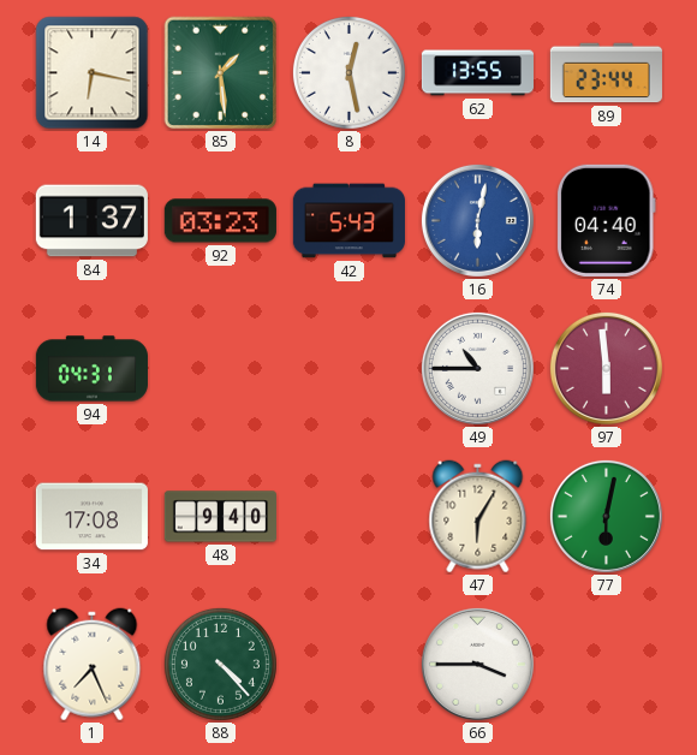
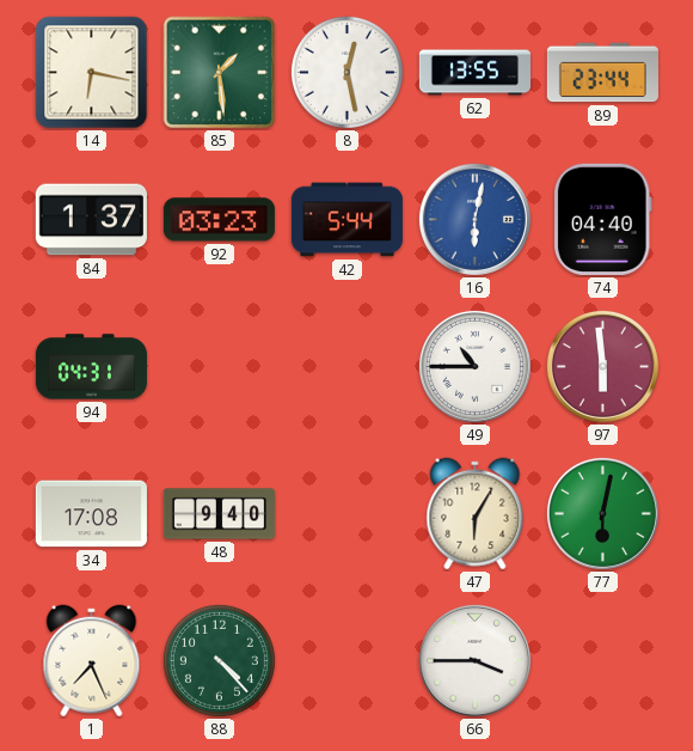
42: 5:43 -> 5:44
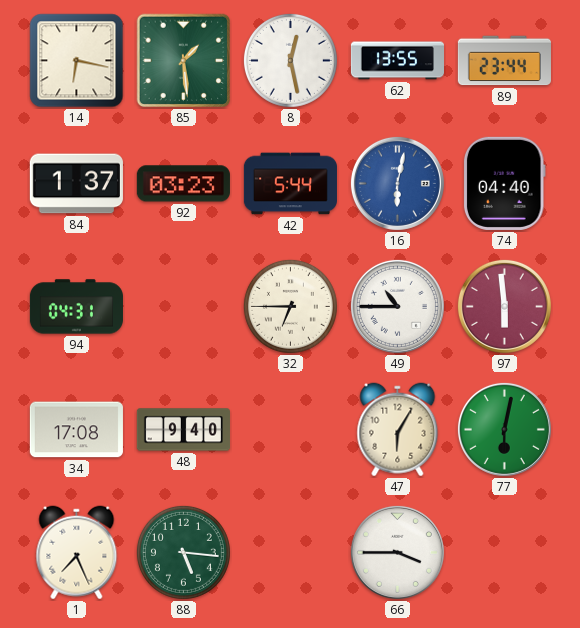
32: none -> 6:45
88: 4:23 -> 5:16
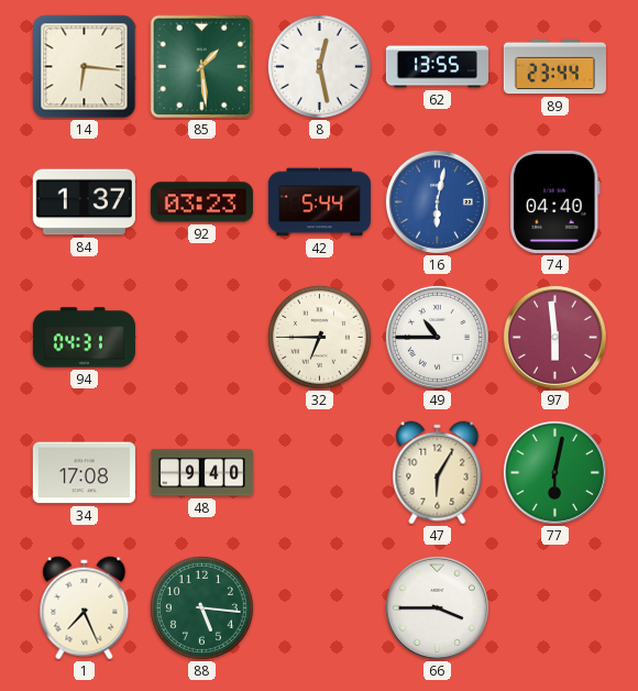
14: 6:17 -> 6:16
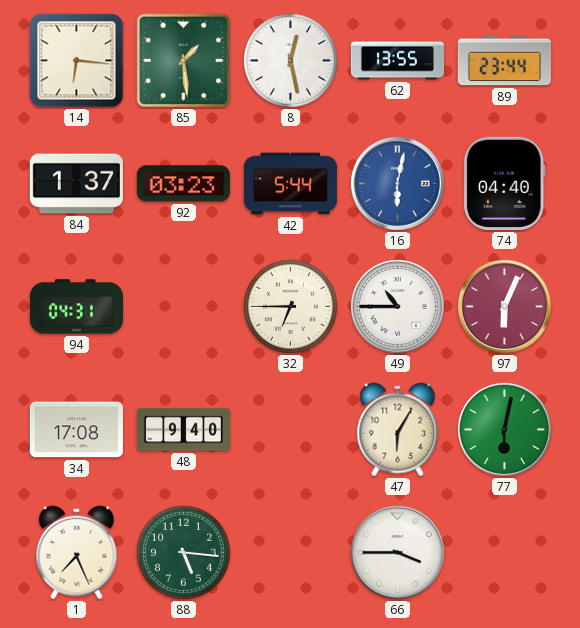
97: 5:59 -> 6:04
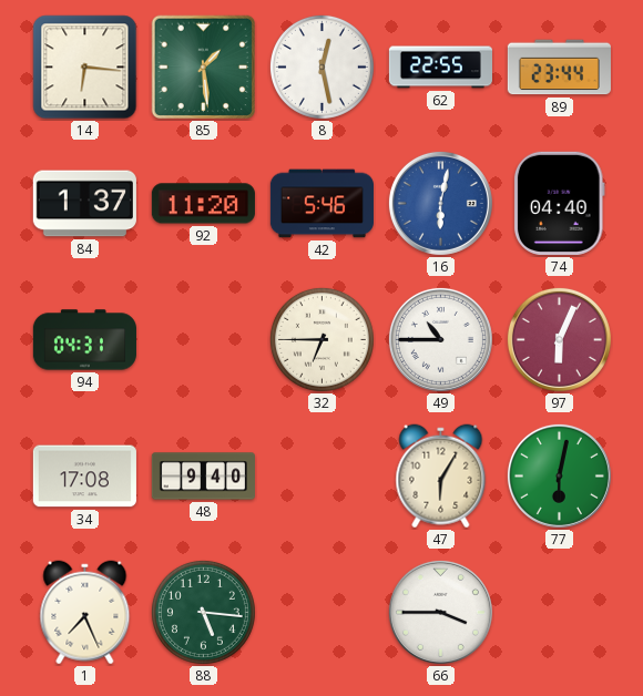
62: 13:55 -> 22:55
92: 03:23 -> 11:20
42: 5:44 -> 5:46
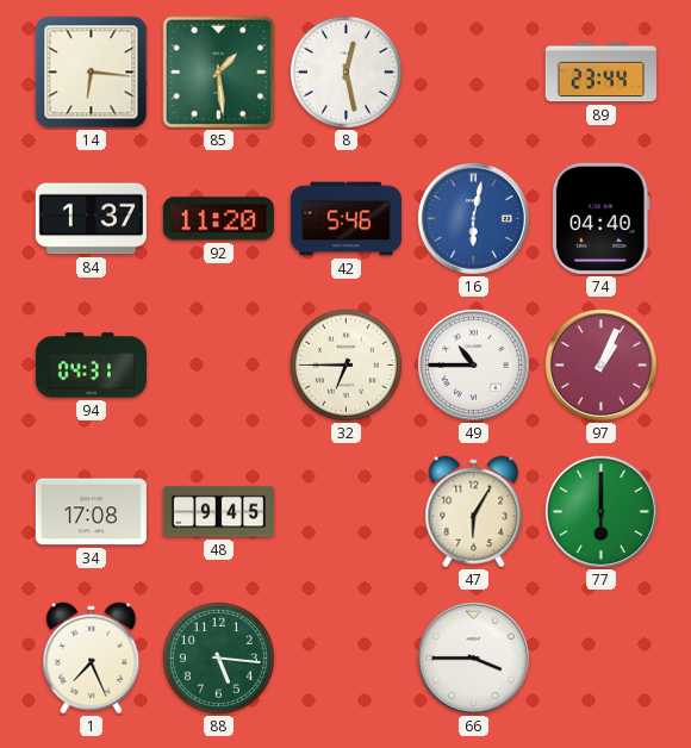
62: 22:55 -> none
97: 6:04 -> 1:04
48: 9:40 -> 9:45
77: 6:02 -> 6:00
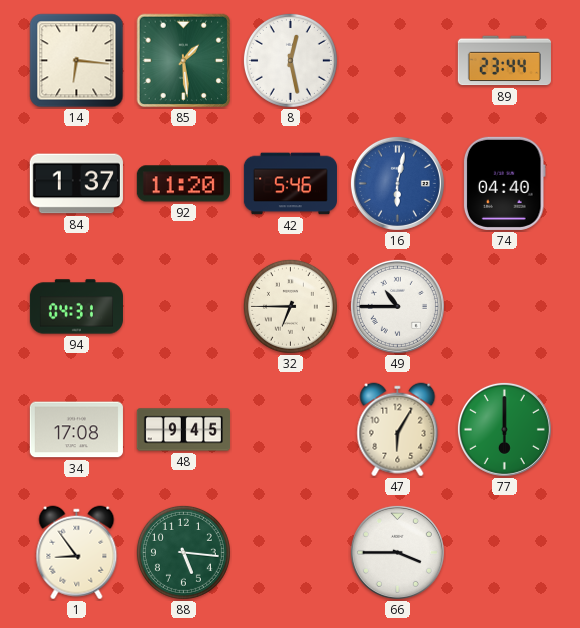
97: 1:04 -> none
1: 7:26 -> 8:54
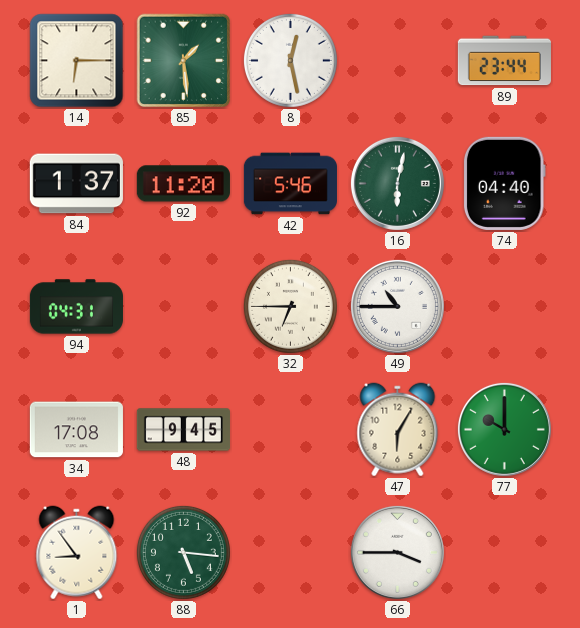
14: 6:16 -> 6:15
16 dial: blue -> green
77: 6:00 -> 10:00
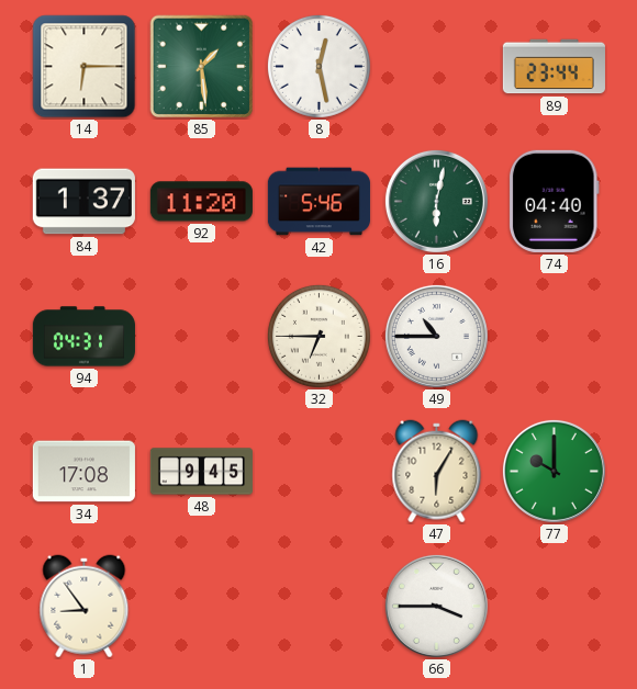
88: 5:16 -> none
